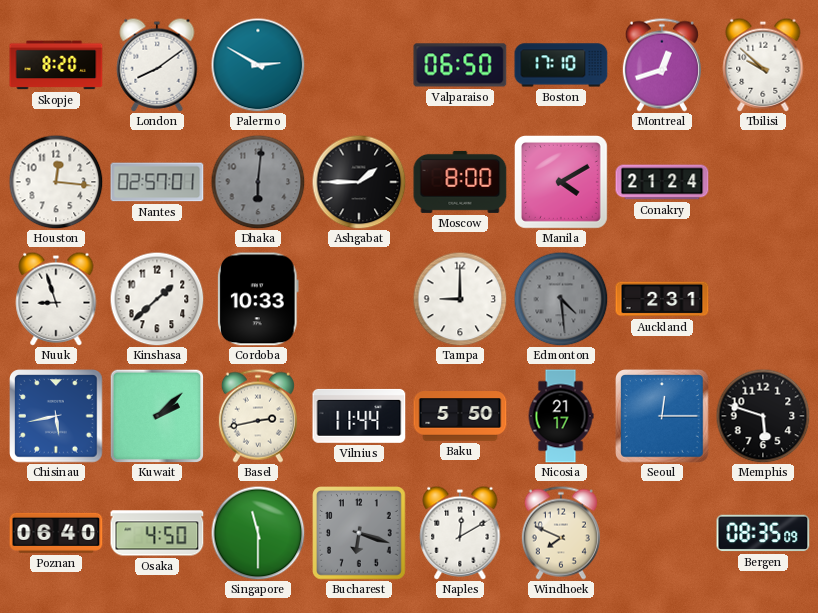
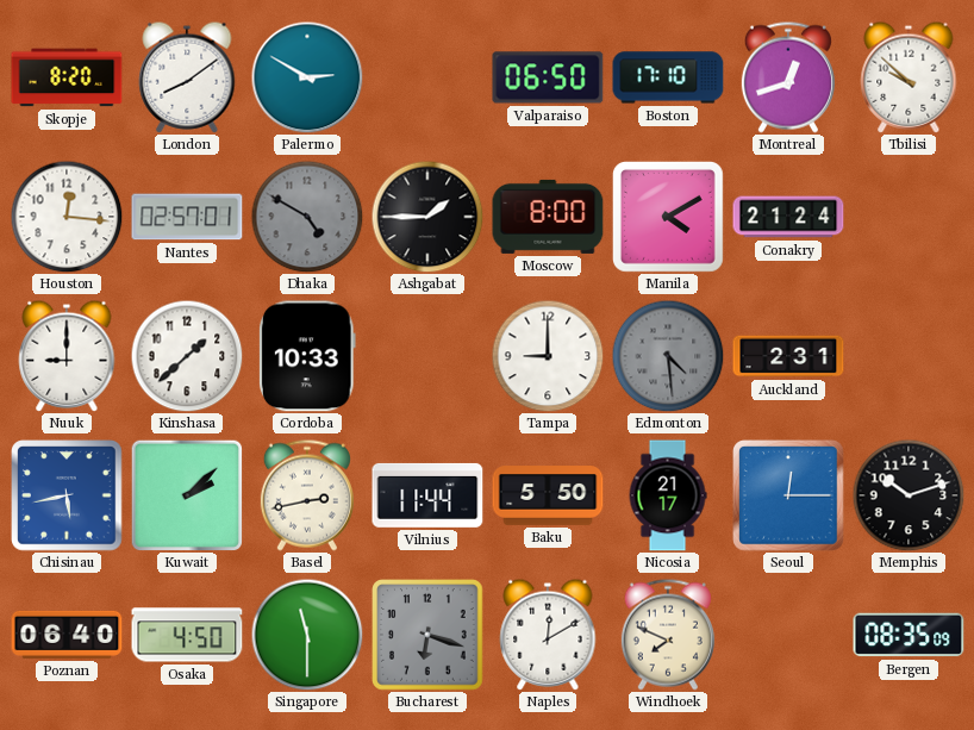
Dhaka: 6:01 -> 4:50
Nuuk: 8:57 -> 9:00
Memphis: 5:48 -> 10:12
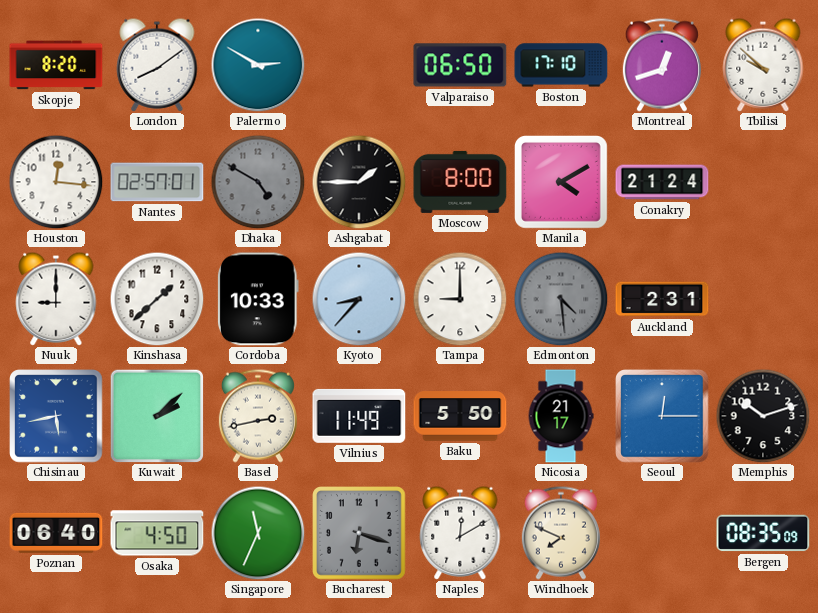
Kyoto: none -> 8:37
Vilnius: 11:44 -> 11:49
Singapore: 11:30 -> 11:34
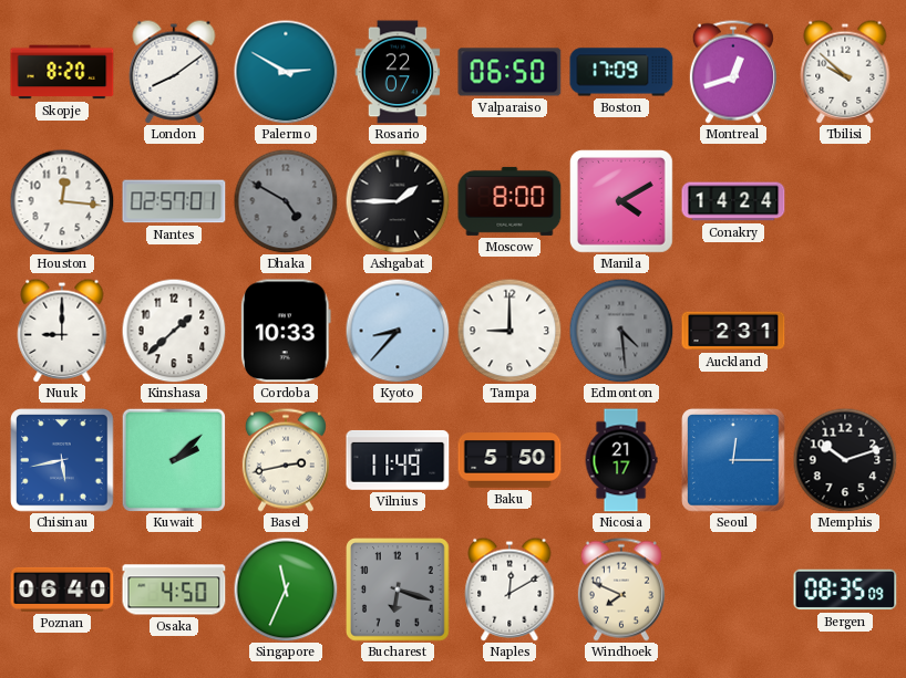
Rosario: none -> 22:07
Boston: 17:10 -> 17:09
Conakry: 21:24 -> 14:24
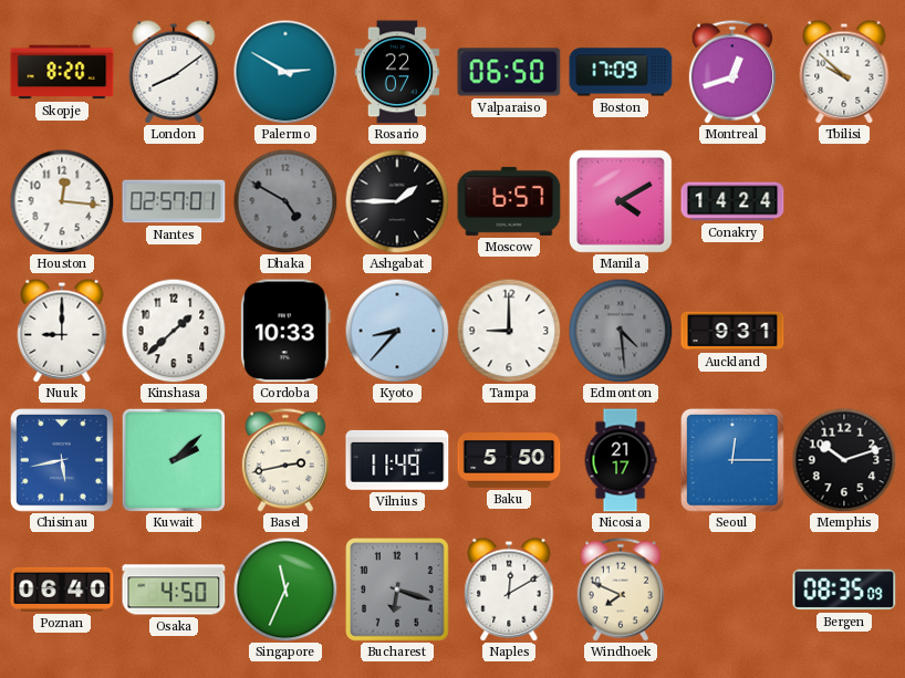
Moscow: 8:00 -> 6:57
Auckland: 2:31 -> 9:31
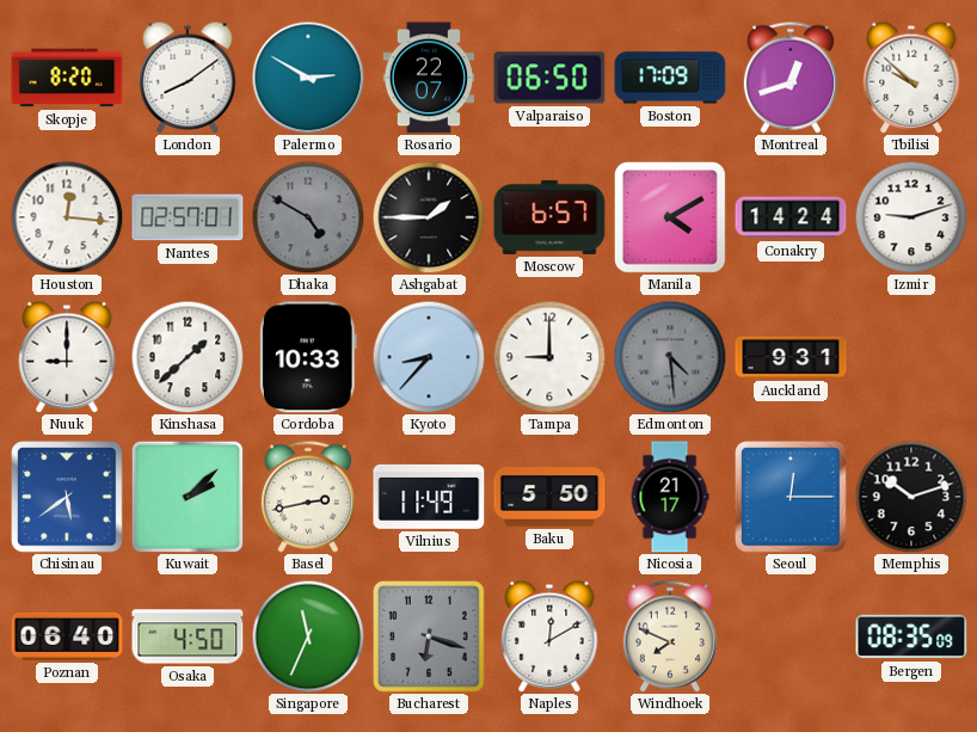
Izmir: none -> 9:12
Chisinau: 5:43 -> 5:39
